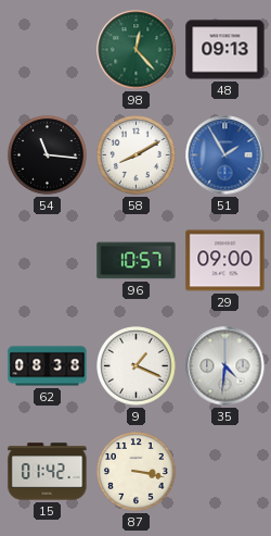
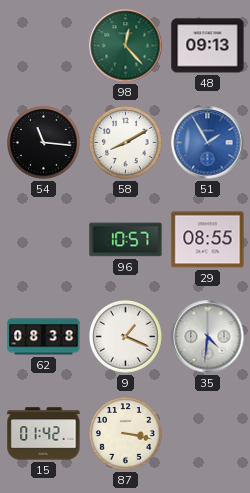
29: 09:00 -> 08:55
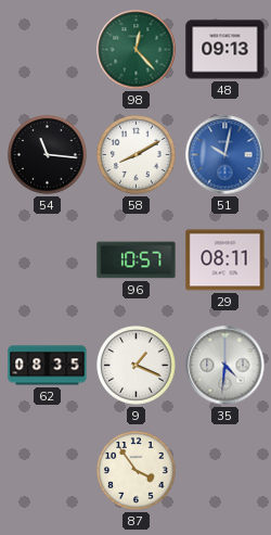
51: 1:55 -> 10:02
29: 08:55 -> 08:11
62: 08:38 -> 08:35
15: 01:42 -> none
87: 3:17 -> 3:54
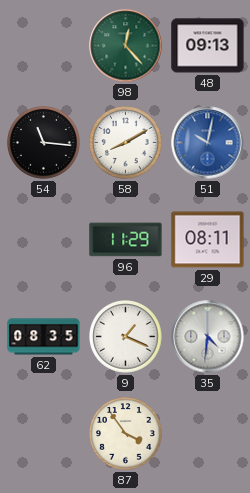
96: 10:57 -> 11:29
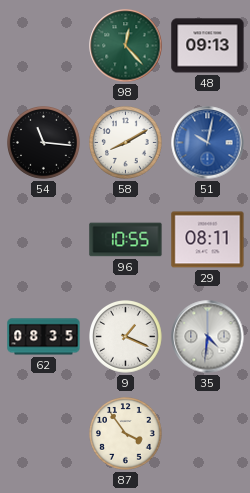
96: 11:29 -> 10:55
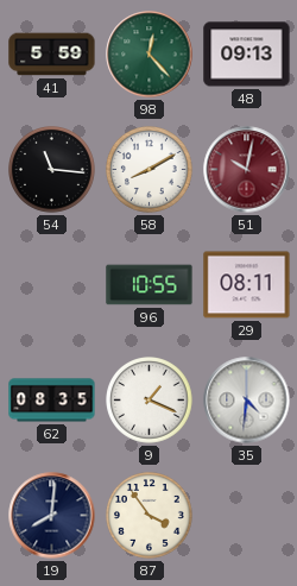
41: none -> 5:59
51 dial: blue -> burgundy
19: none -> 8:01
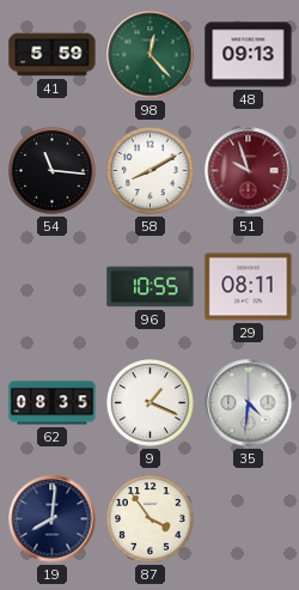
51: 10:02 -> 9:57
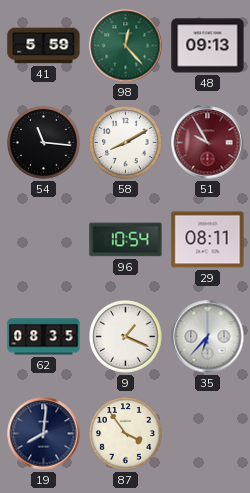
51: 9:57 -> 9:55
96: 10:55 -> 10:54
35: 4:31 -> 6:37
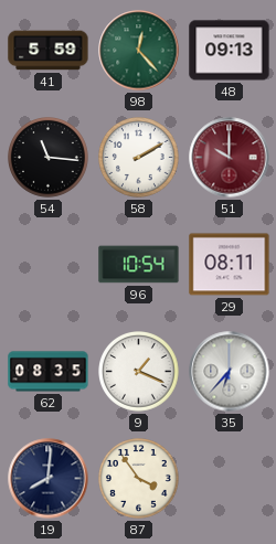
58: 8:10 -> 2:10
51: 9:55 -> 10:00
